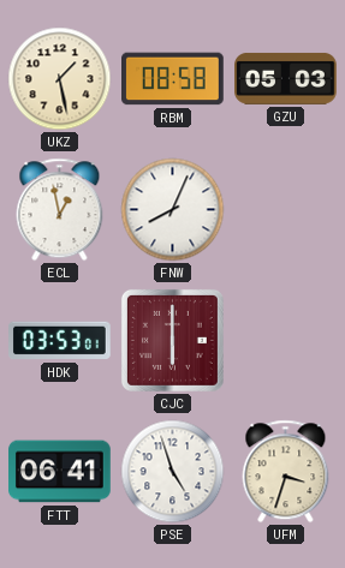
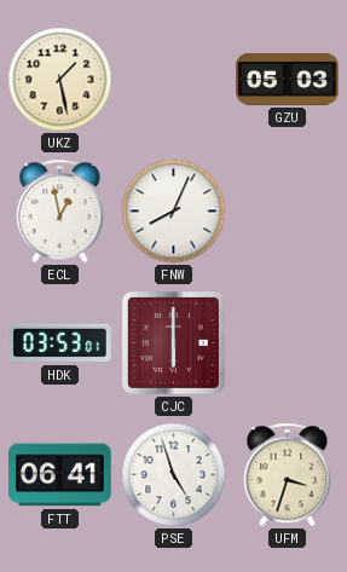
RBM: 08:58 -> none
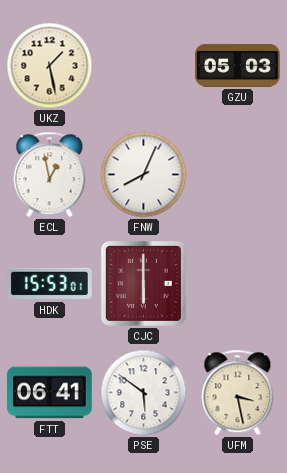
HDK: 03:53 -> 15:53
PSE: 4:57 -> 5:51
UFM: 3:33 -> 3:28
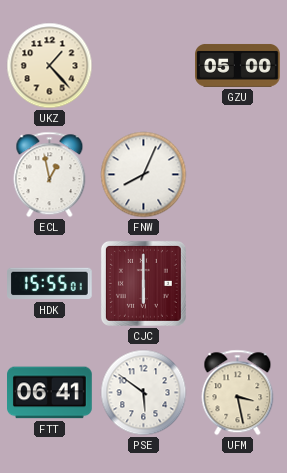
UKZ: 1:28 -> 1:23
GZU: 05:03 -> 05:00
HDK: 15:53 -> 15:55
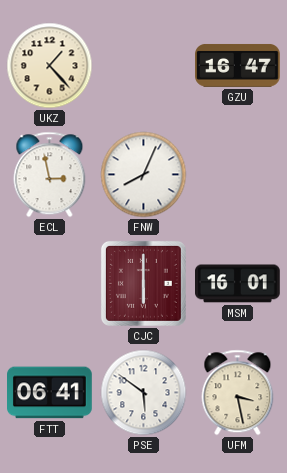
GZU: 05:00 -> 16:47
ECL: 12:58 -> 2:58
HDK: 15:55 -> none
MSM: none -> 16:01
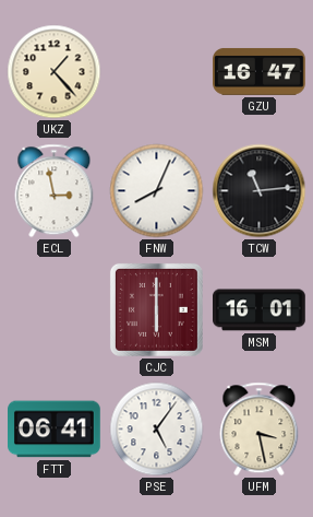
TCW: none -> 11:14
PSE: 5:51 -> 5:06
